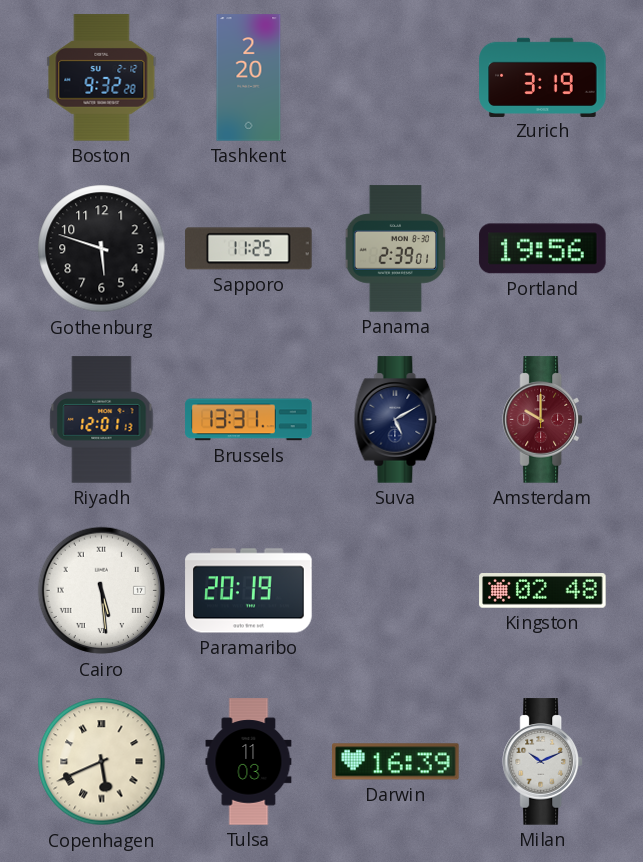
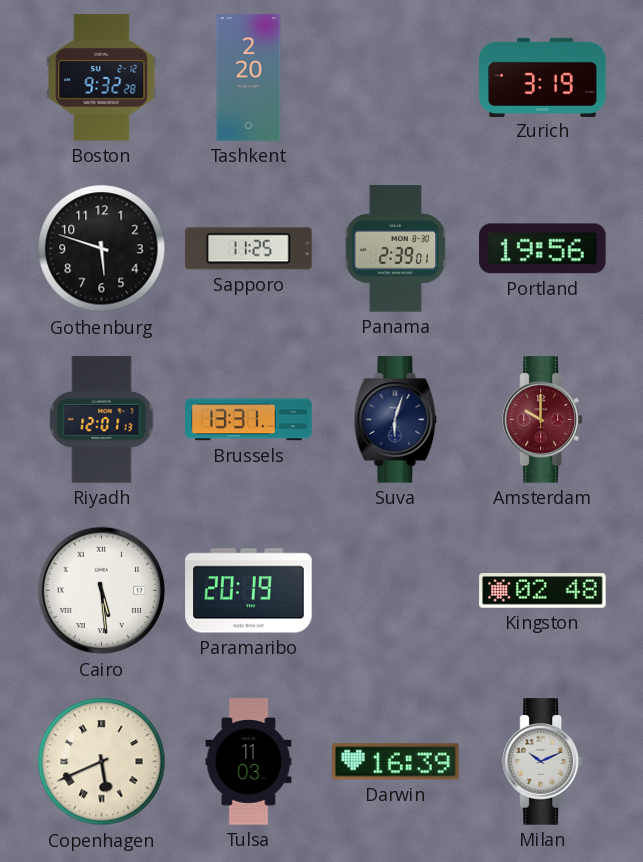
Suva: 5:10 -> 6:03
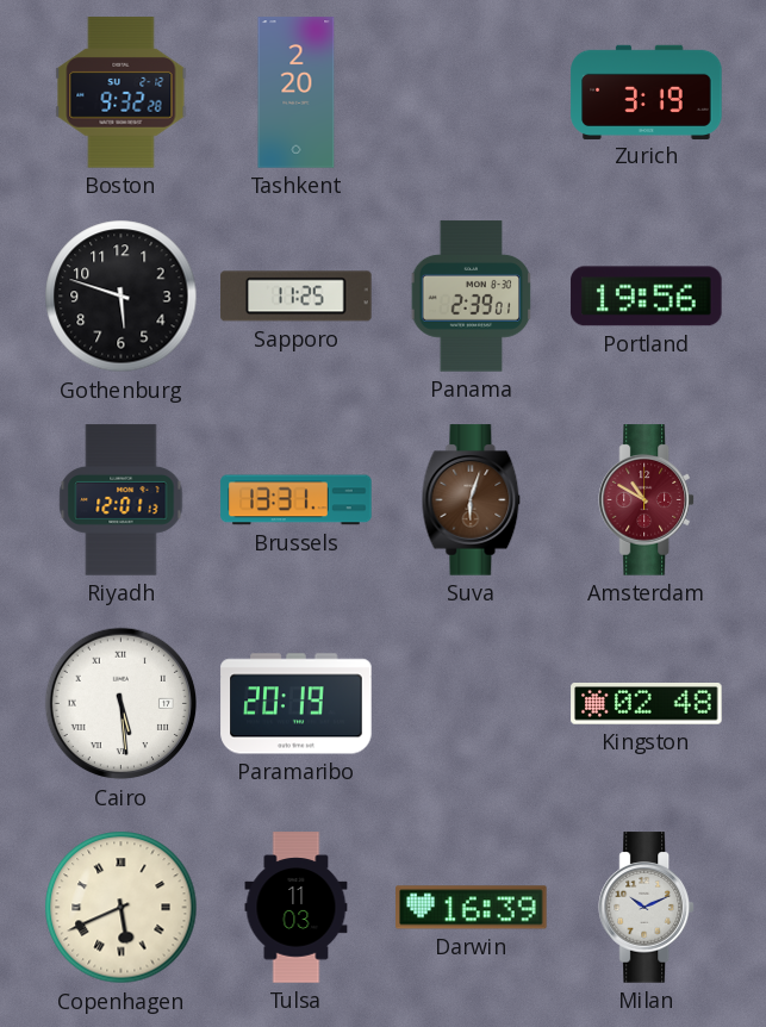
Suva dial: navy -> brown
Amsterdam: 10:00 -> 10:50
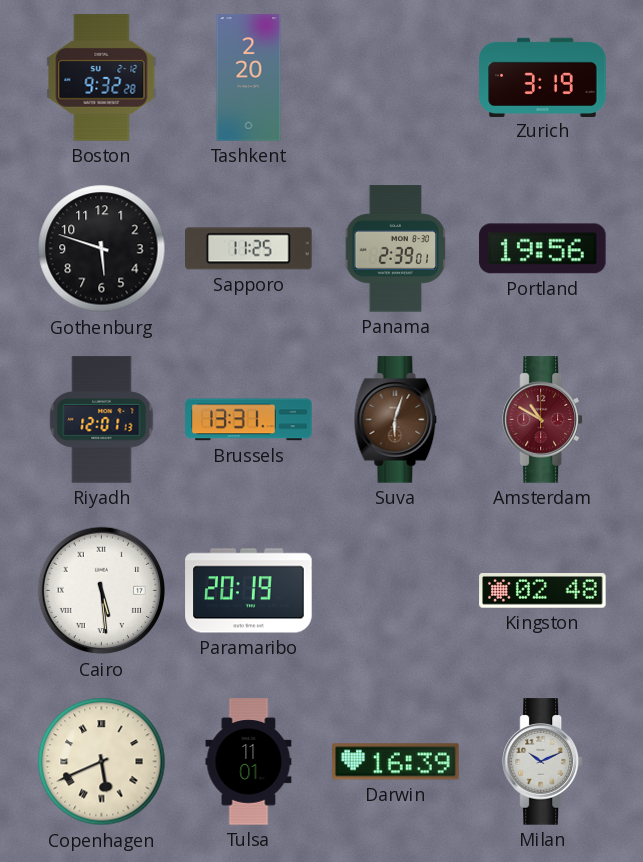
Tulsa: 11:03 -> 11:01
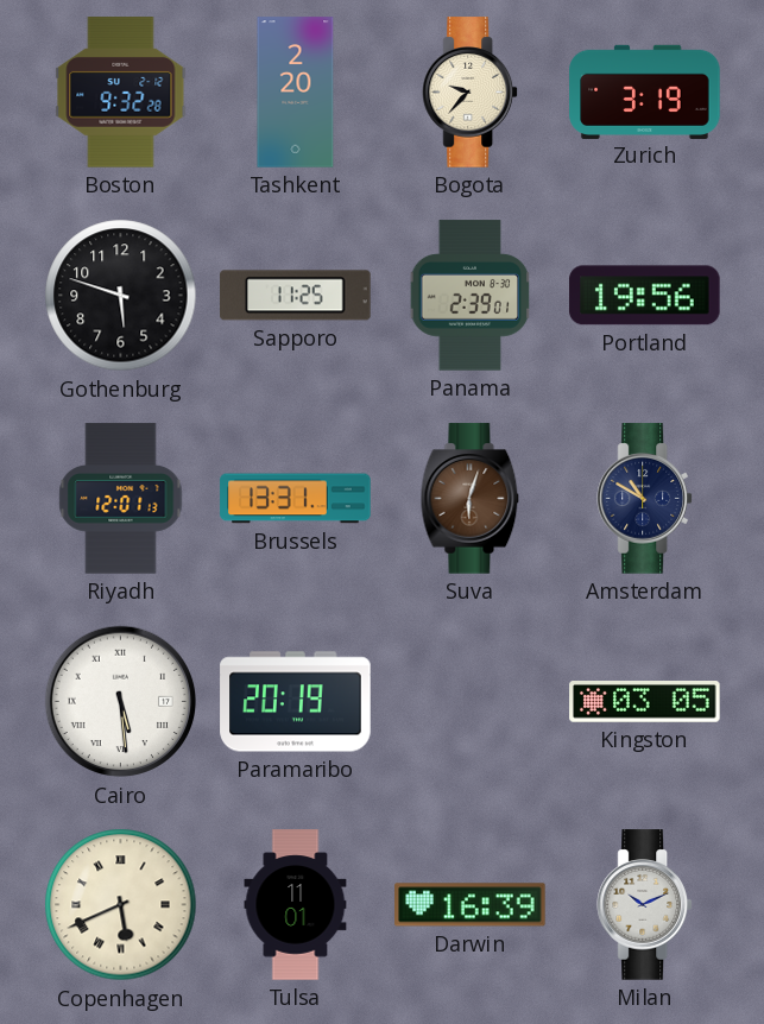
Bogota: none -> 9:37
Amsterdam dial: burgundy -> navy
Kingston: 02:48 -> 03:05
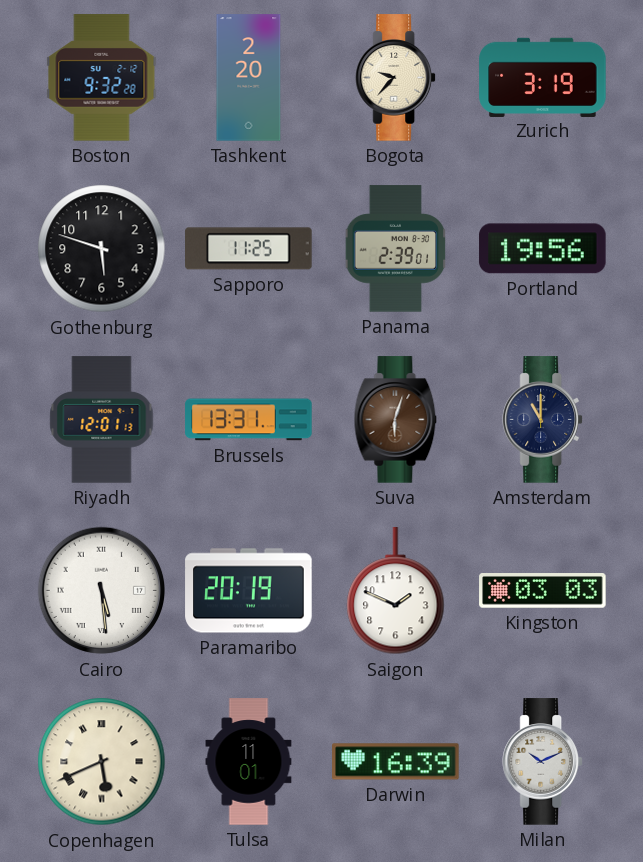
Amsterdam: 10:50 -> 11:00
Saigon: none -> 1:49
Kingston: 03:05 -> 03:03
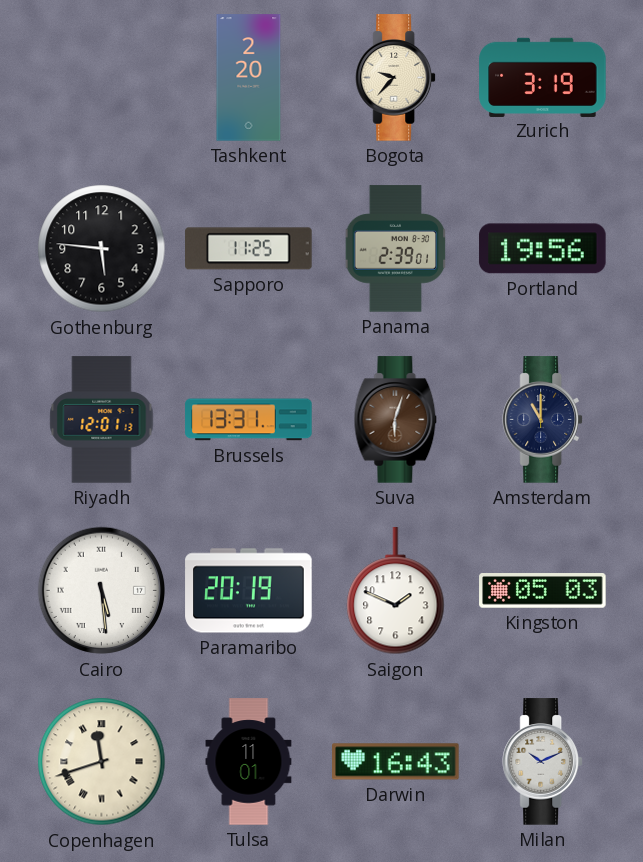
Boston: 9:32 -> none
Gothenburg: 5:48 -> 5:46
Kingston: 03:03 -> 05:03
Copenhagen: 5:41 -> 11:42
Darwin: 16:39 -> 16:43
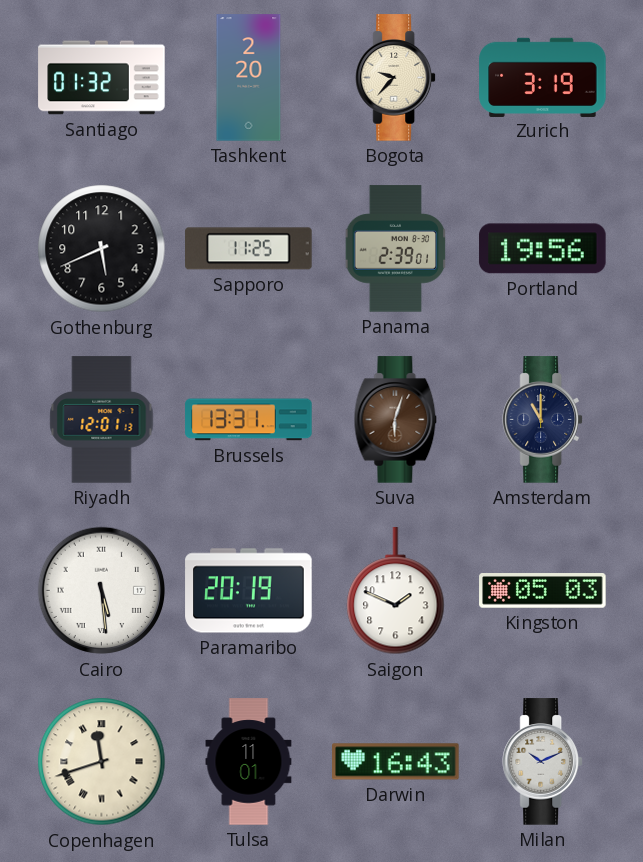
Santiago: none -> 01:32
Gothenburg: 5:46 -> 5:41
